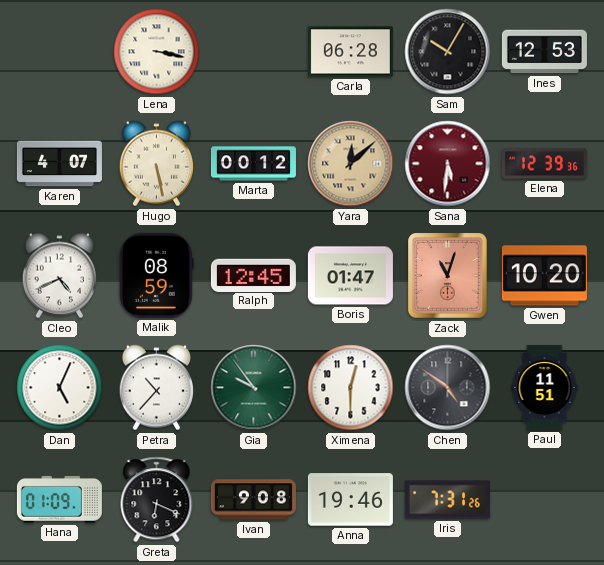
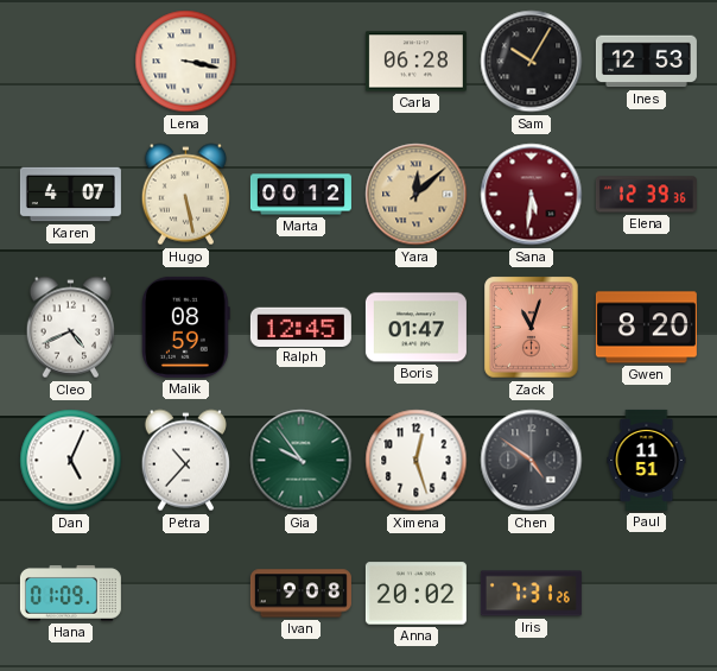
Gwen: 10:20 -> 8:20
Ximena: 12:30 -> 12:27
Greta: 6:19 -> none
Anna: 19:46 -> 20:02
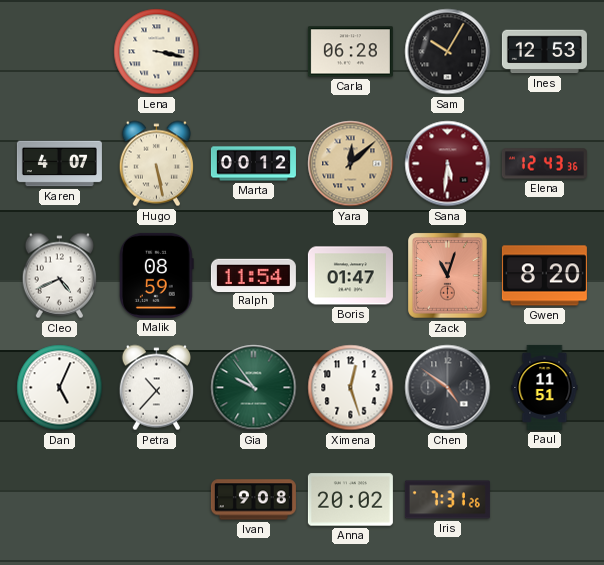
Elena: 12:39 -> 12:43
Ralph: 12:45 -> 11:54
Hana: 01:09 -> none
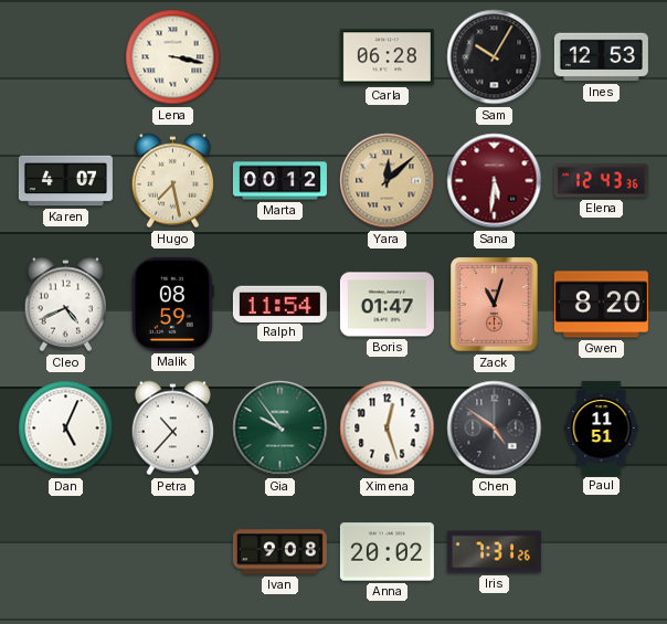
Hugo: 5:28 -> 7:28
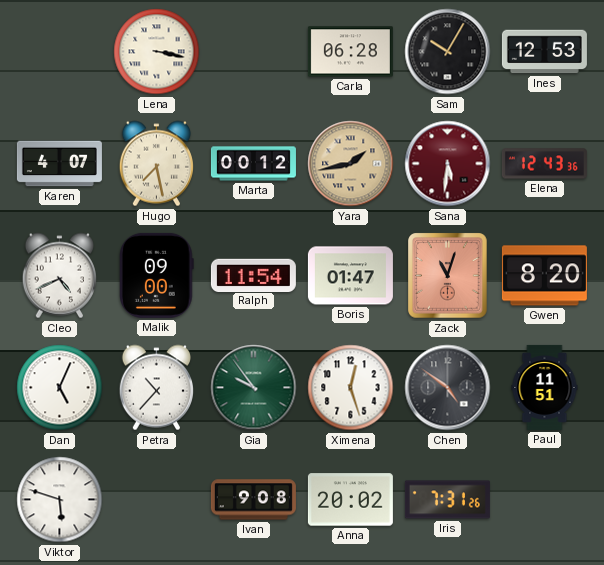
Yara: 12:08 -> 1:43
Malik: 08:59 -> 09:00
Viktor: none -> 5:48
